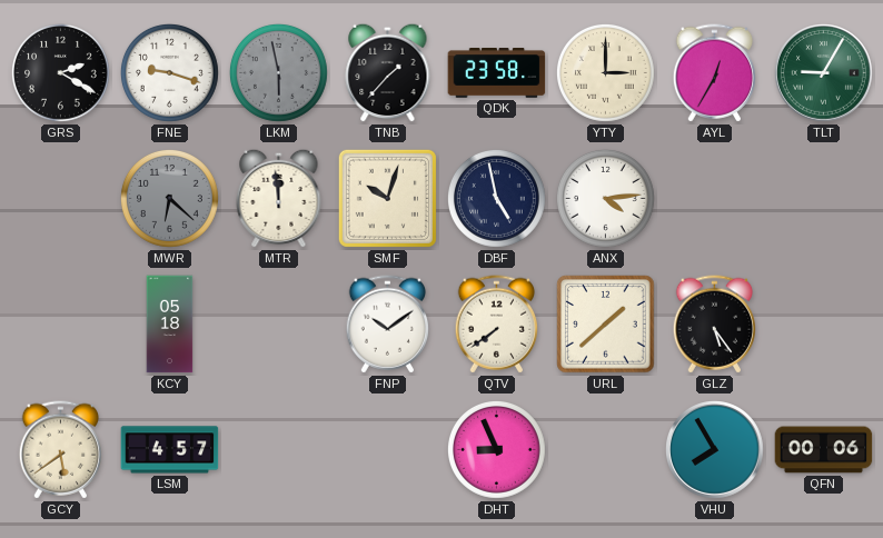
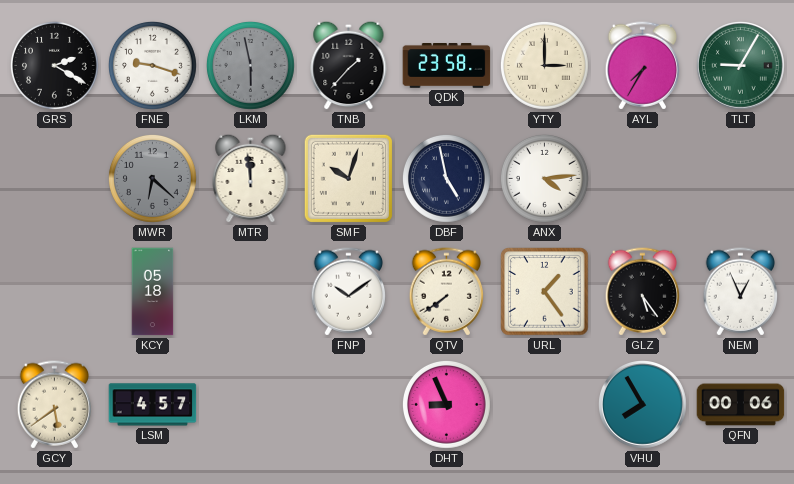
AYL: 12:35 -> 7:35
URL: 1:38 -> 1:24
NEM: none -> 12:56
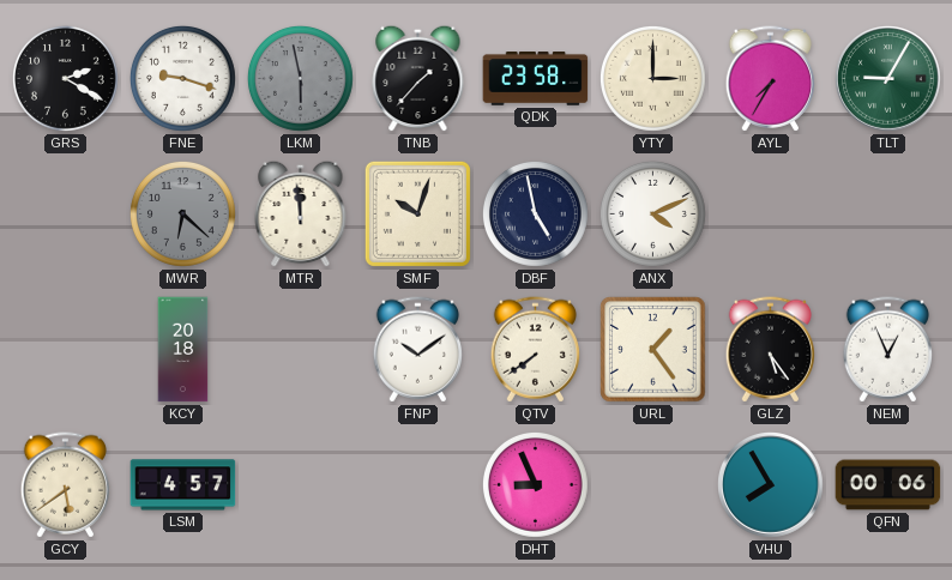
ANX: 4:14 -> 4:11
KCY: 05:18 -> 20:18
